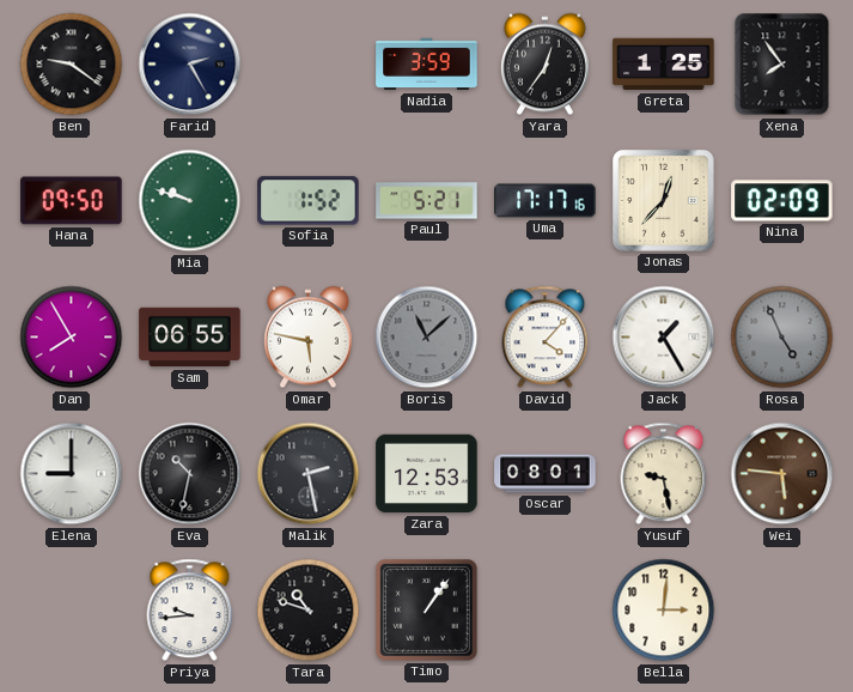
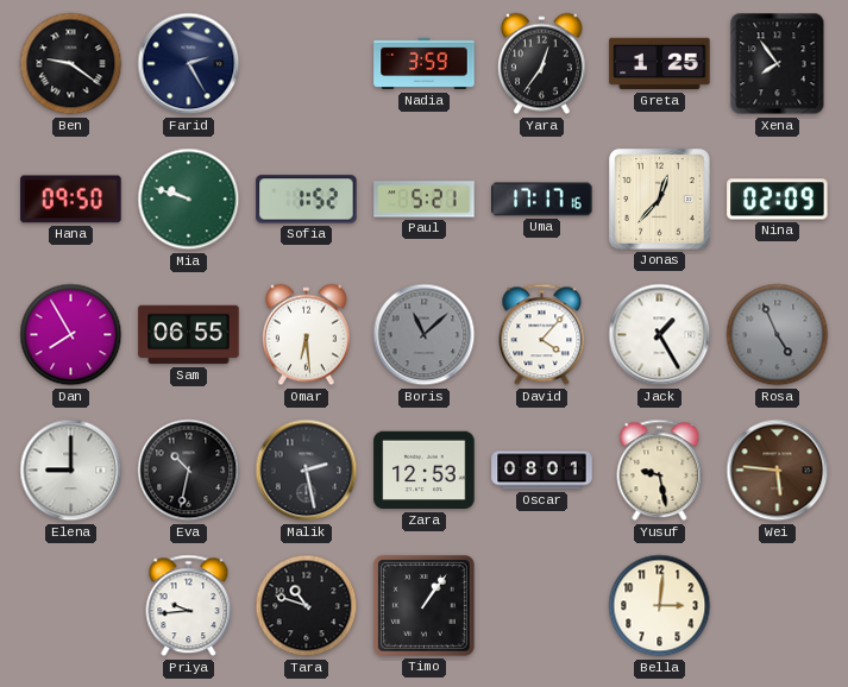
Omar: 5:47 -> 6:29
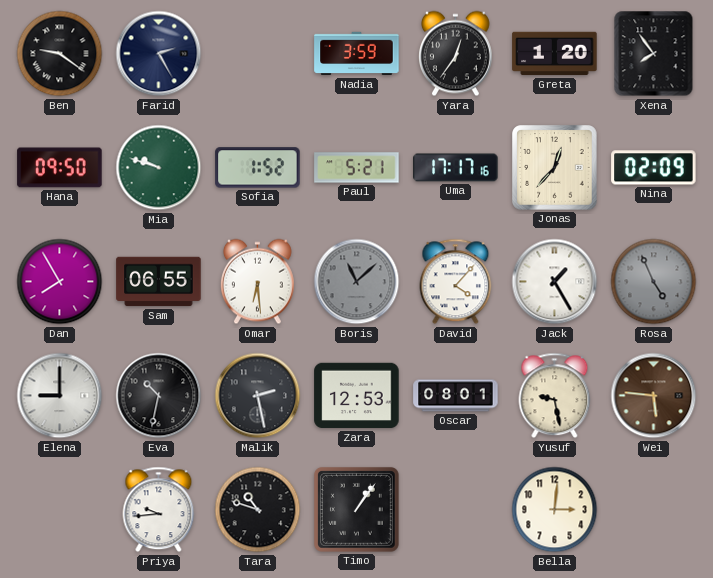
Greta: 1:25 -> 1:20
